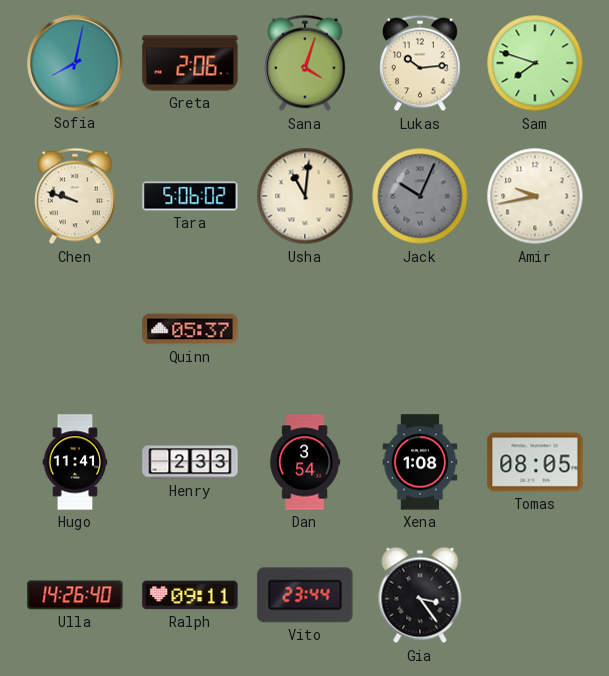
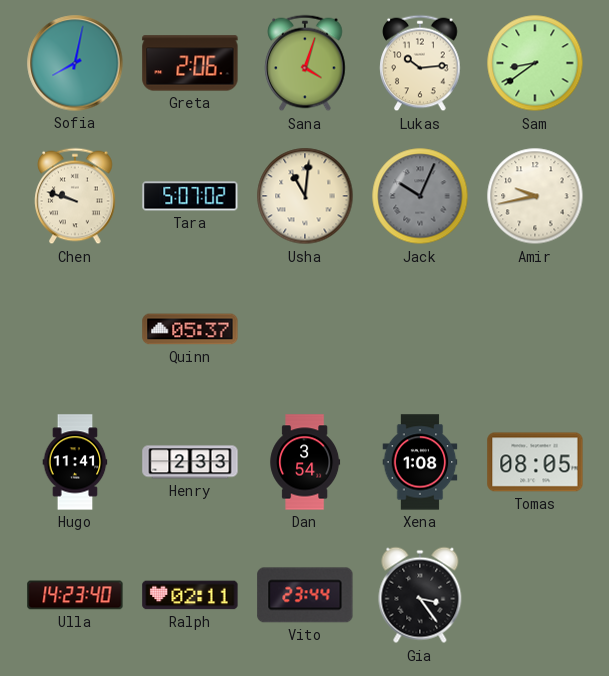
Sam: 7:48 -> 8:39
Tara: 5:06 -> 5:07
Ulla: 14:26 -> 14:23
Ralph: 09:11 -> 02:11
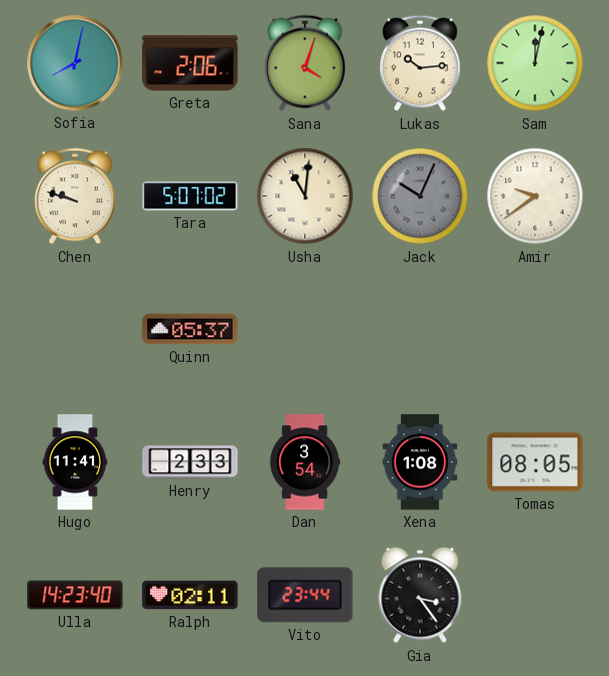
Sam: 8:39 -> 12:02
Amir: 9:43 -> 9:39
